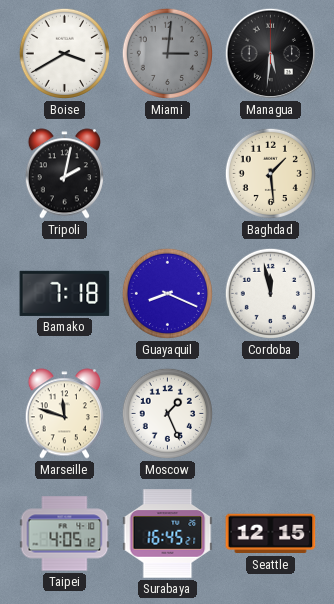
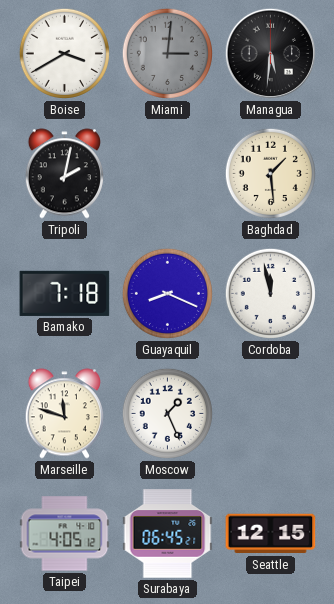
Surabaya: 16:45 -> 06:45
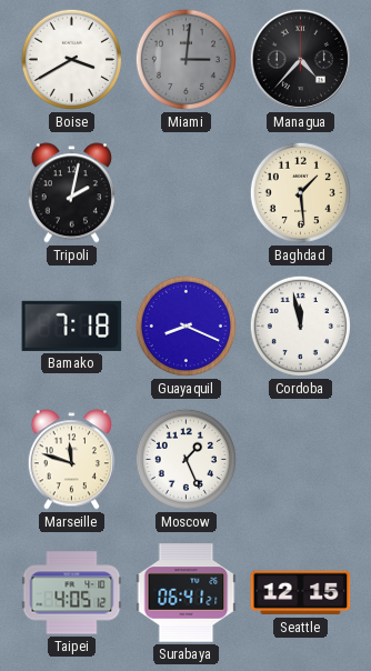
Managua: 5:31 -> 4:37
Surabaya: 06:45 -> 06:41
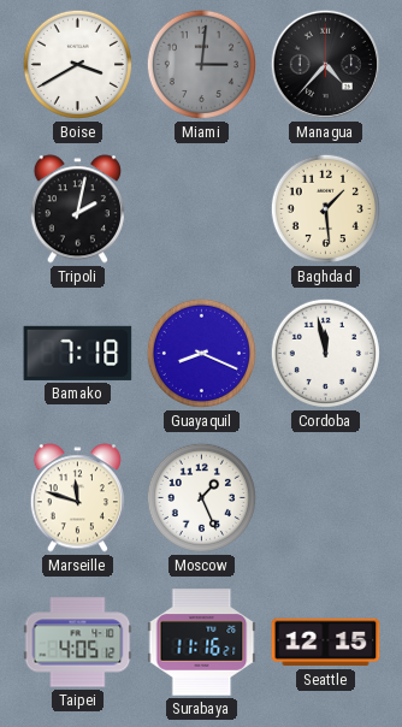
Surabaya: 06:41 -> 11:16
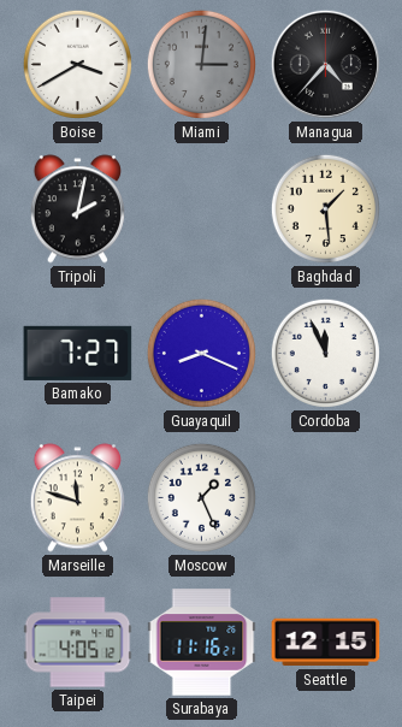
Bamako: 7:18 -> 7:27
Cordoba: 11:58 -> 11:56
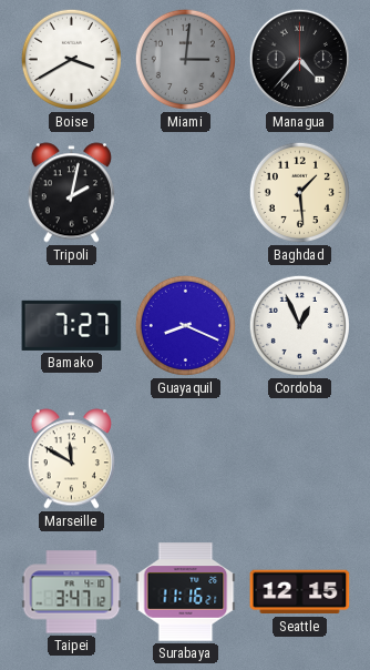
Cordoba: 11:56 -> 12:56
Marseille: 11:48 -> 11:50
Moscow: 1:26 -> none
Taipei: 4:05 -> 3:47
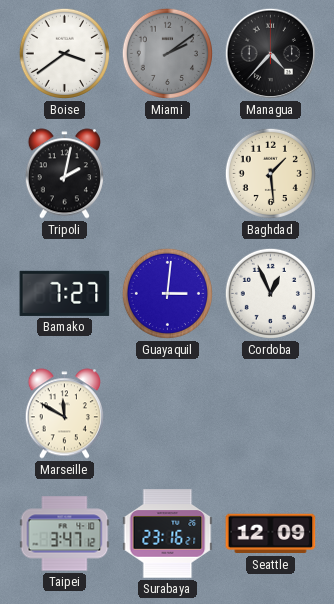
Boise: 3:40 -> 3:39
Miami: 3:01 -> 2:09
Guayaquil: 8:19 -> 3:01
Surabaya: 11:16 -> 23:16
Seattle: 12:15 -> 12:09
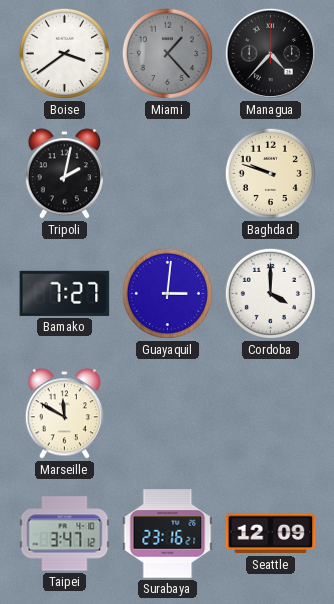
Miami: 2:09 -> 1:23
Baghdad: 1:29 -> 9:48
Cordoba: 12:56 -> 4:00
